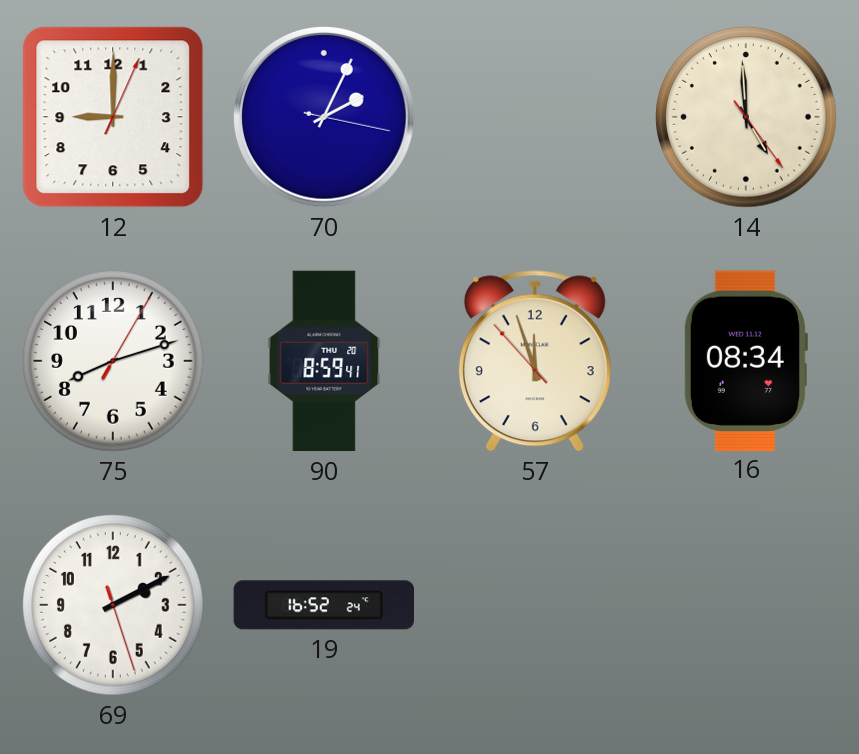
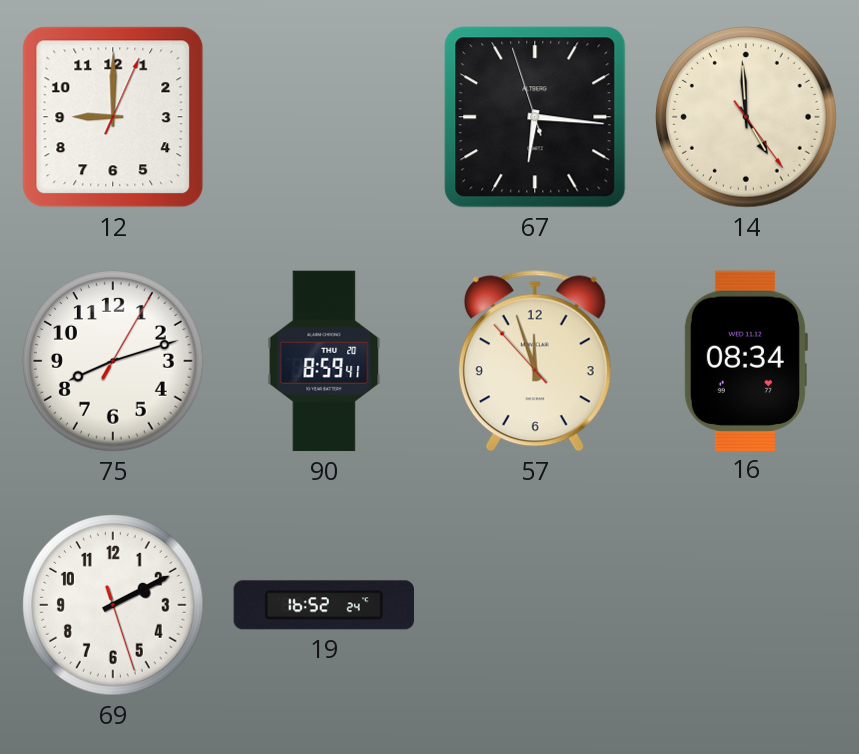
70: 2:04 -> none
67: none -> 6:15
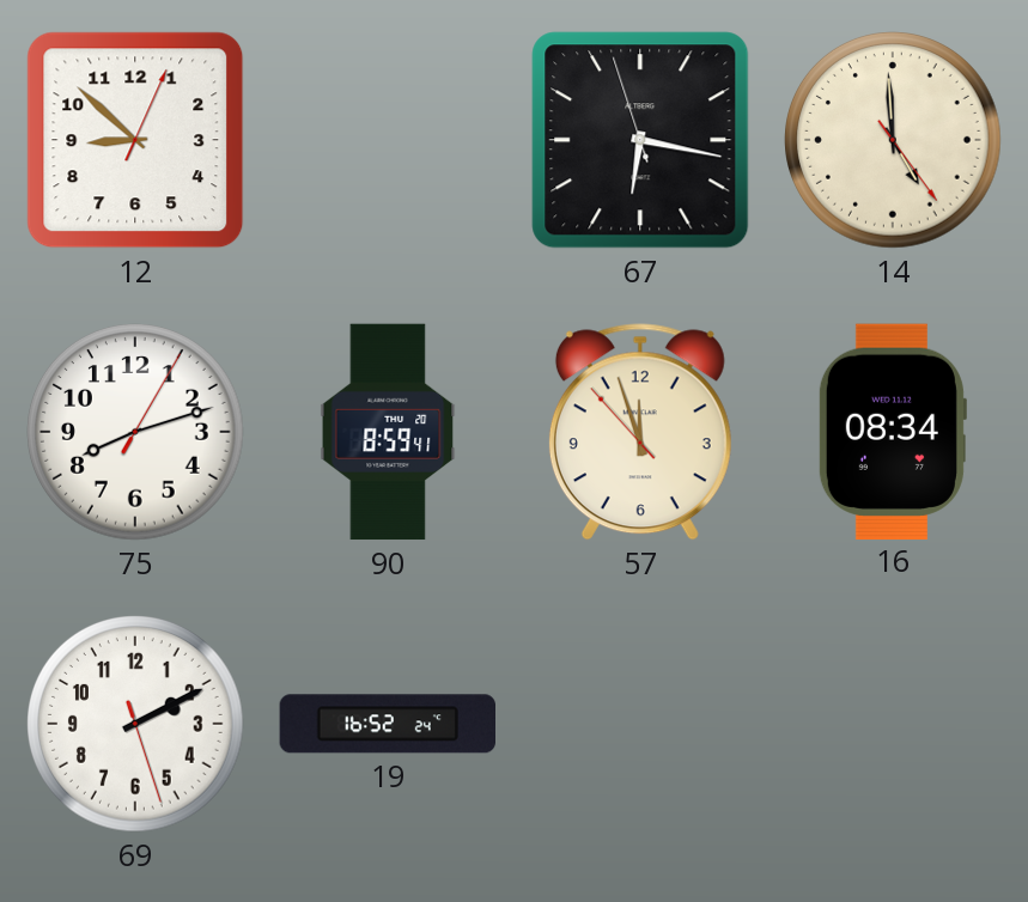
12: 9:00 -> 8:52
67: 6:15 -> 6:16
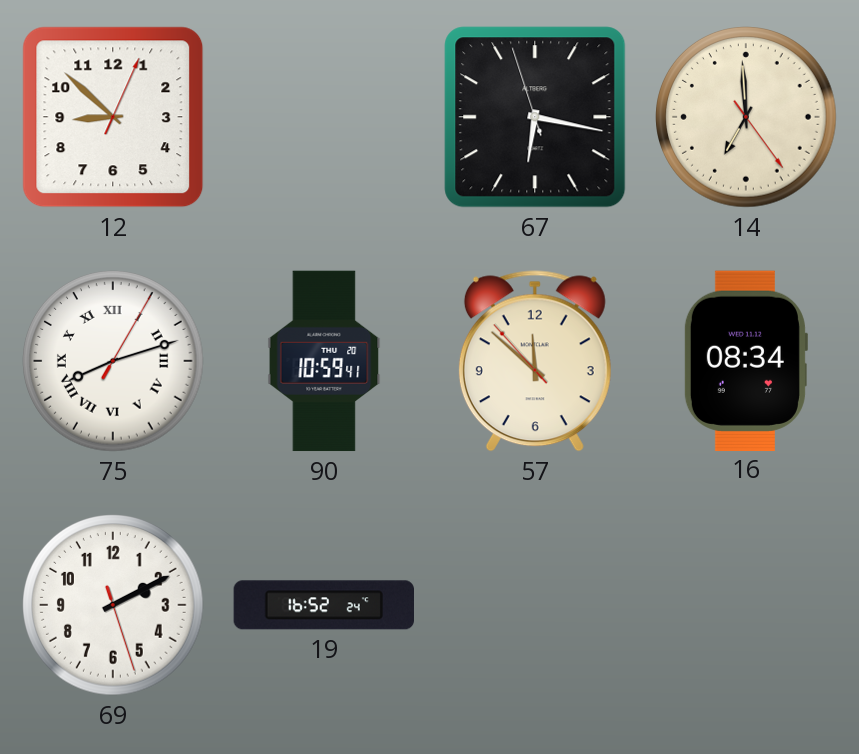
14: 4:59 -> 6:59
75 numerals: Arabic -> Roman
90: 8:59 -> 10:59
57: 11:56 -> 11:51
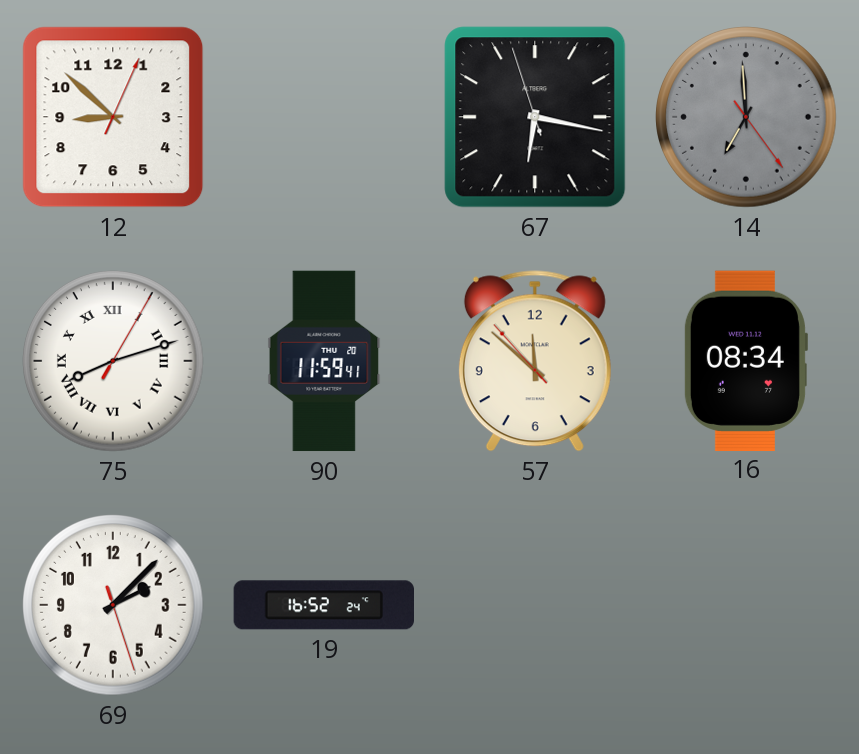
14 dial: cream -> grey
90: 10:59 -> 11:59
69: 2:10 -> 2:07
